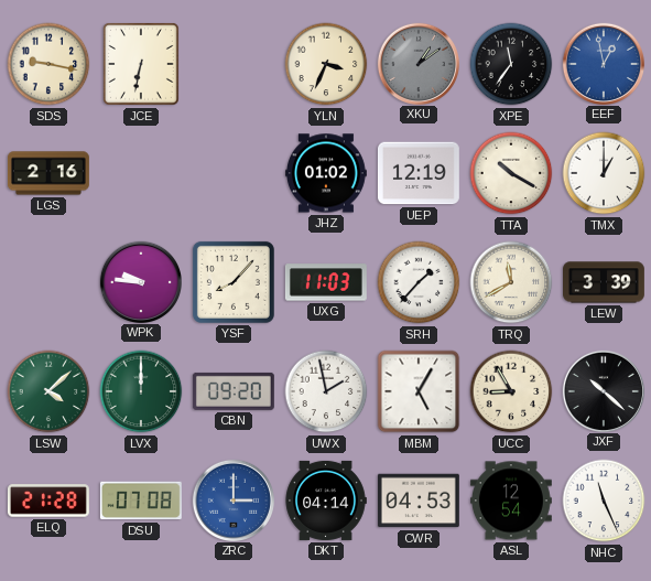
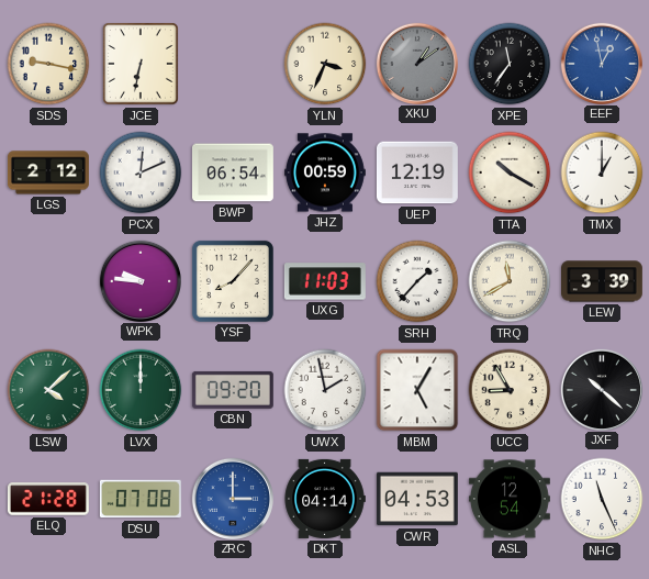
LGS: 2:16 -> 2:12
PCX: none -> 12:11
BWP: none -> 06:54
JHZ: 01:02 -> 00:59
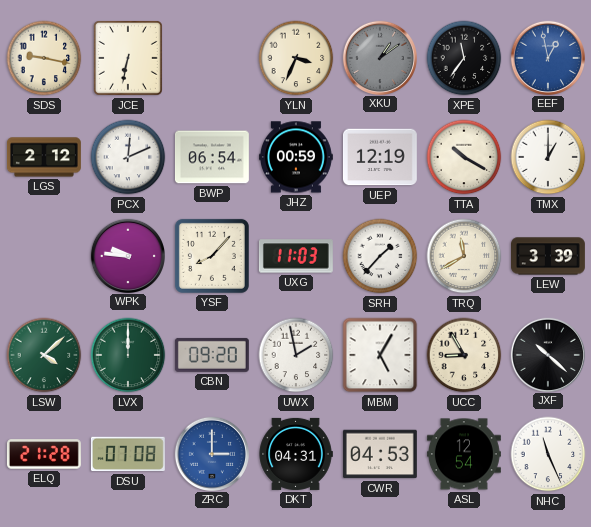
DKT: 04:14 -> 04:31
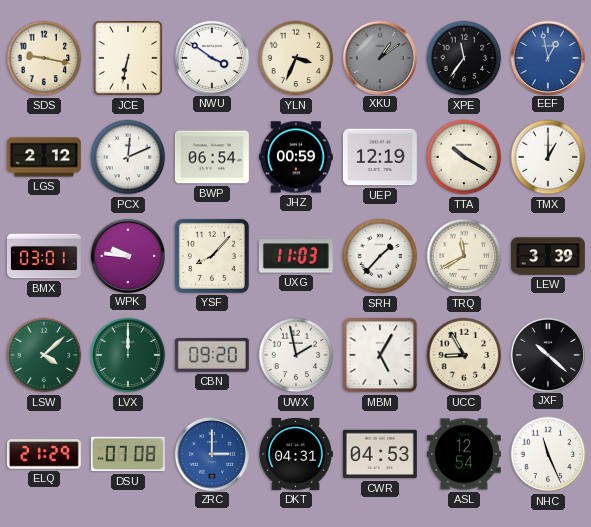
NWU: none -> 3:51
BMX: none -> 03:01
ELQ: 21:28 -> 21:29
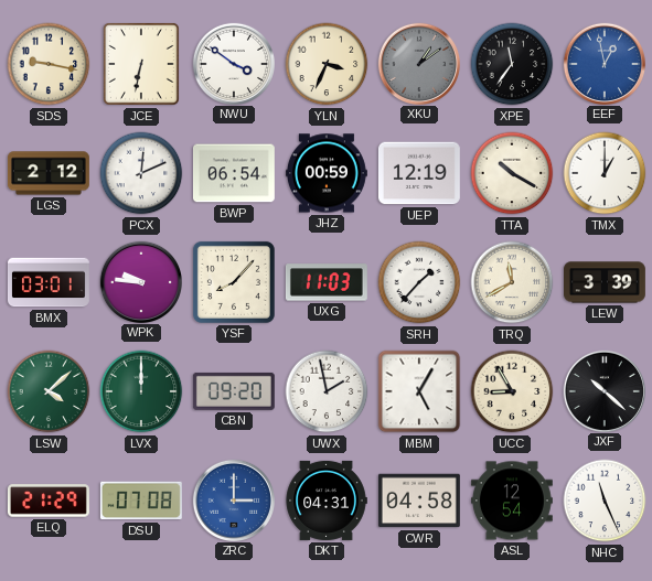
CWR: 04:53 -> 04:58
